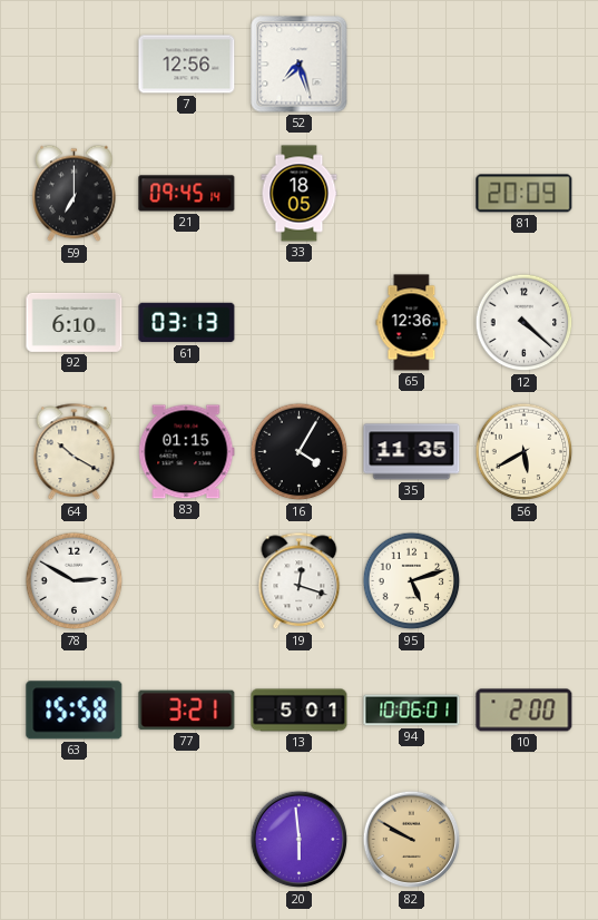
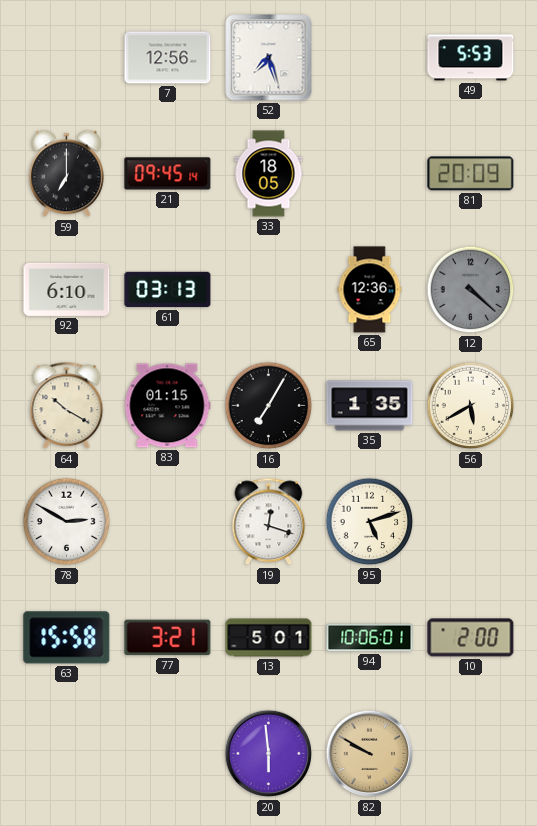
49: none -> 5:53
12 dial: white -> grey
16: 4:05 -> 7:05
35: 11:35 -> 1:35
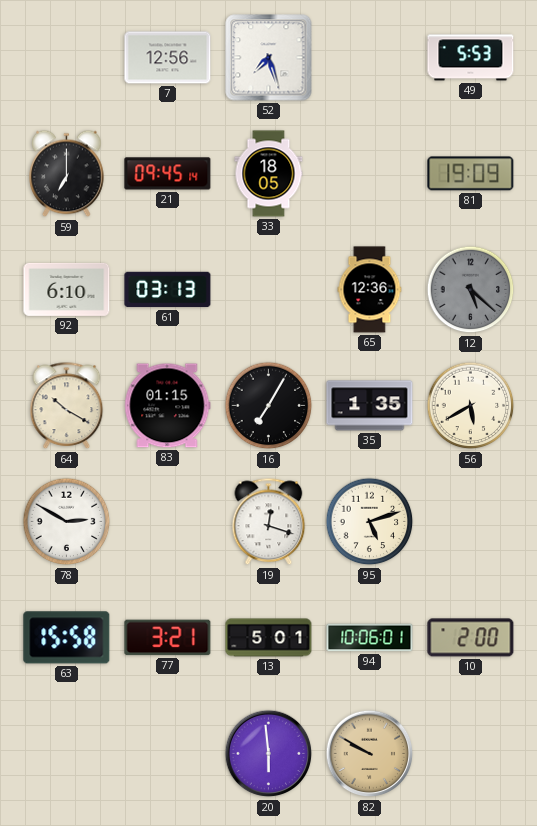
81: 20:09 -> 19:09
12: 4:22 -> 5:22
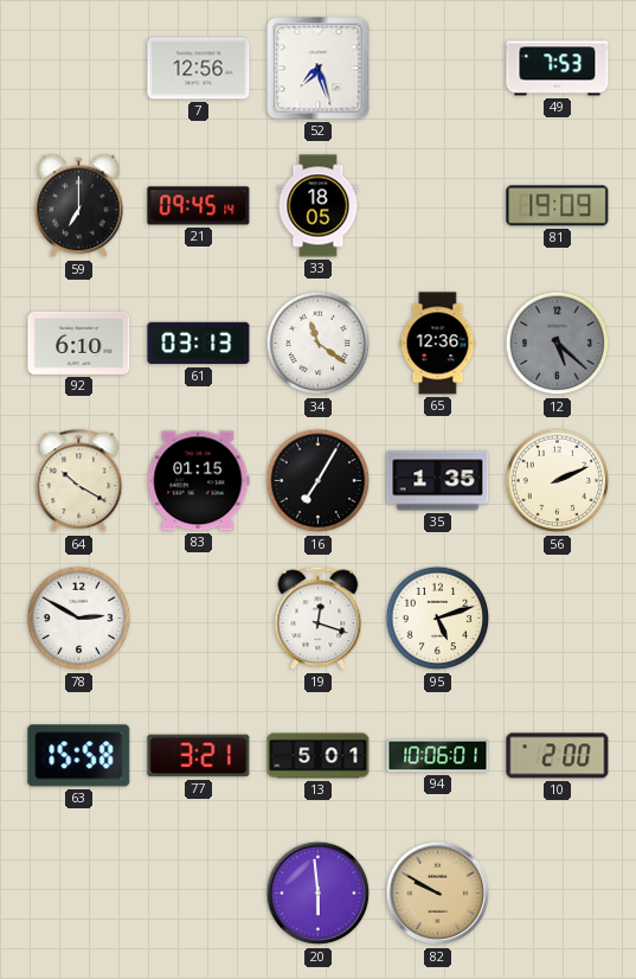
49: 5:53 -> 7:53
34: none -> 11:21
56: 5:40 -> 2:11
